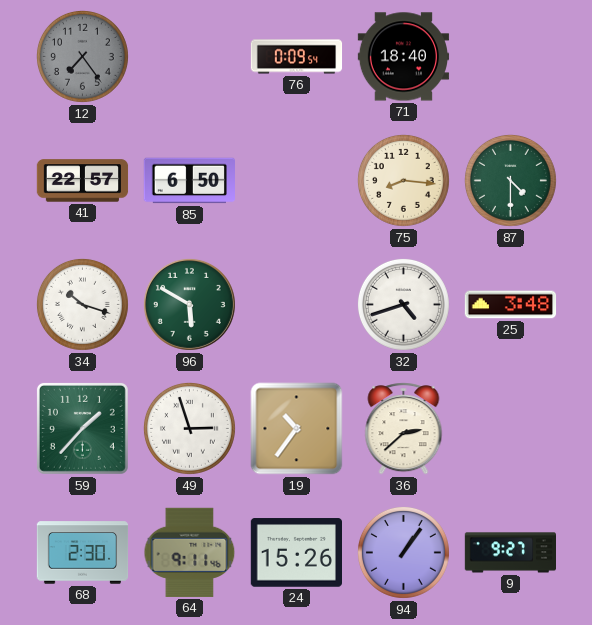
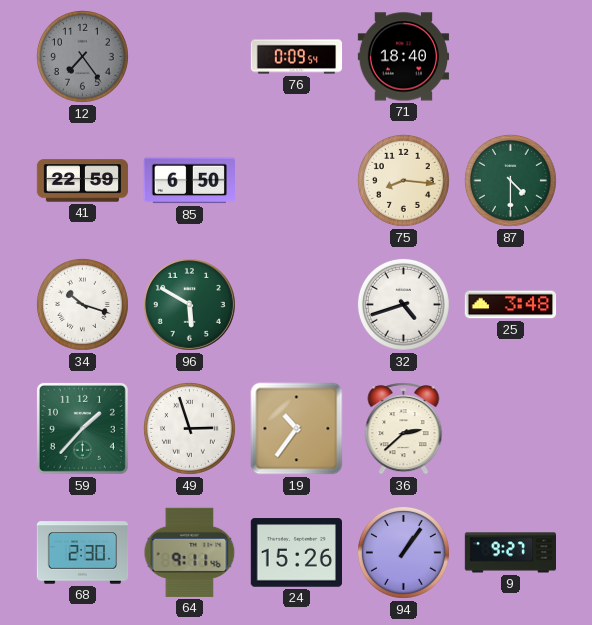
41: 22:57 -> 22:59
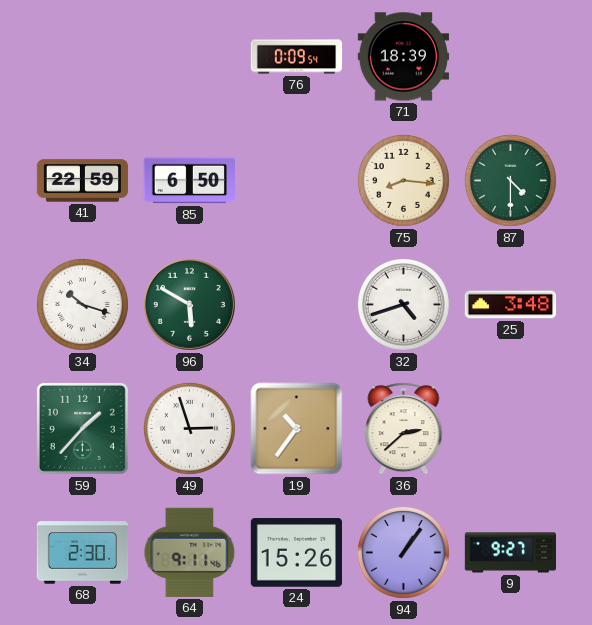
12: 7:24 -> none
71: 18:40 -> 18:39
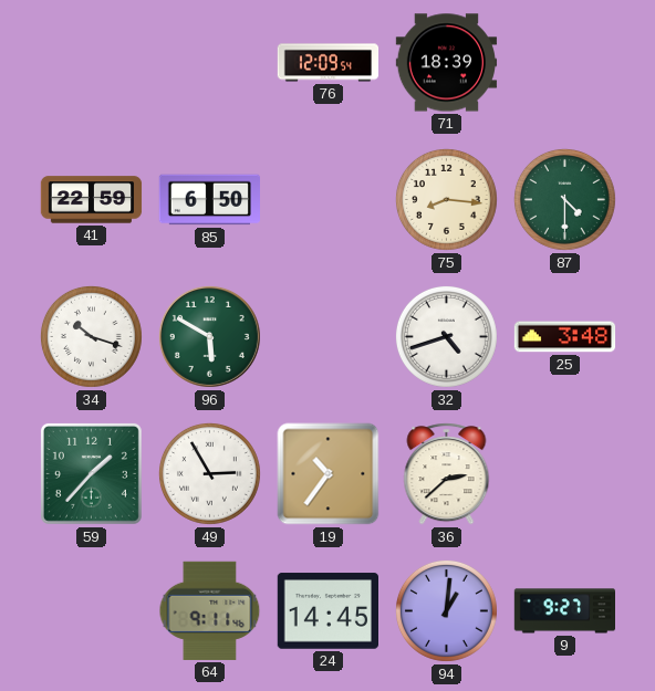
76: 0:09 -> 12:09
49: 2:57 -> 2:55
68: 2:30 -> none
24: 15:26 -> 14:45
94: 1:06 -> 1:01
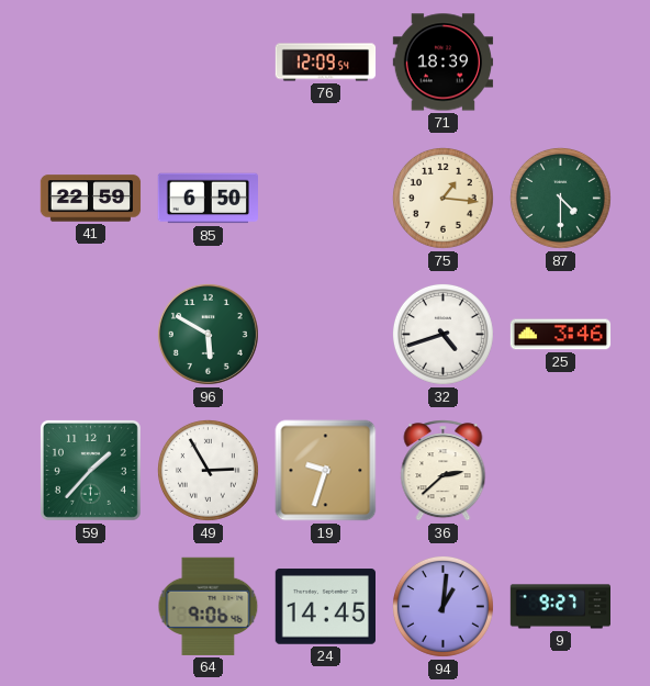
75: 8:16 -> 1:16
34: 10:18 -> none
25: 3:48 -> 3:46
19: 10:36 -> 9:33
64: 9:11 -> 9:06
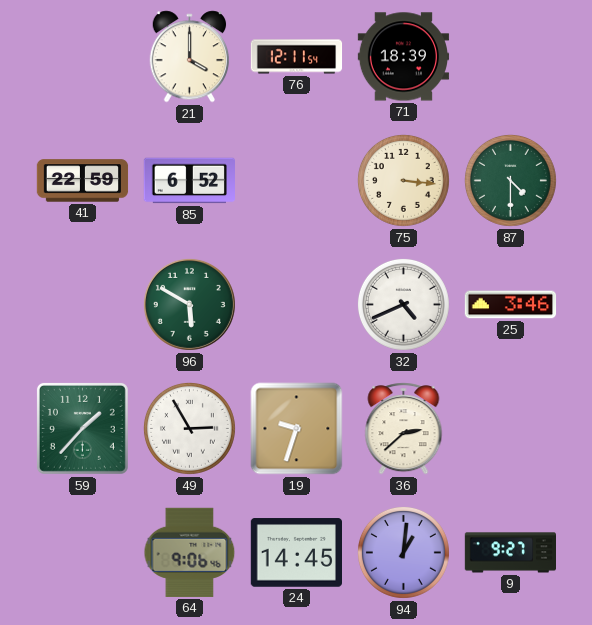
21: none -> 4:00
76: 12:09 -> 12:11
85: 6:50 -> 6:52
75: 1:16 -> 3:16
32: 4:42 -> 4:41
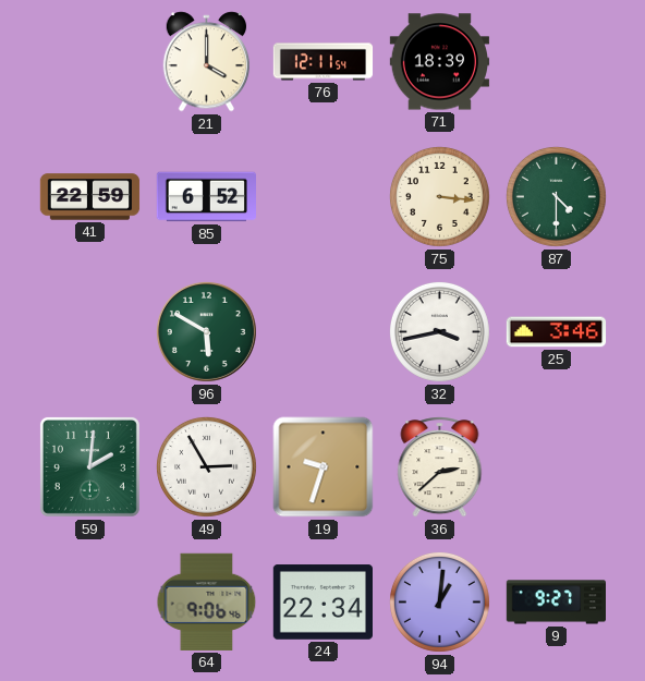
32: 4:41 -> 3:43
59: 1:37 -> 2:01
24: 14:45 -> 22:34
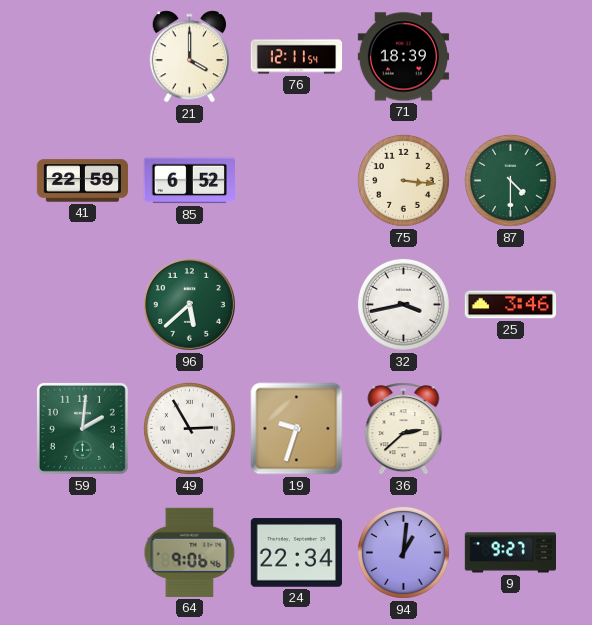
96: 5:50 -> 5:38
